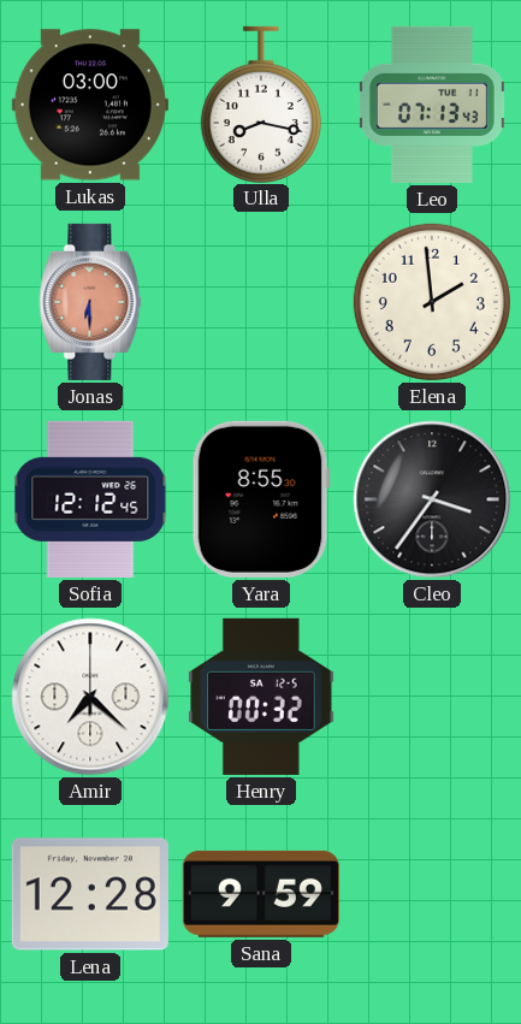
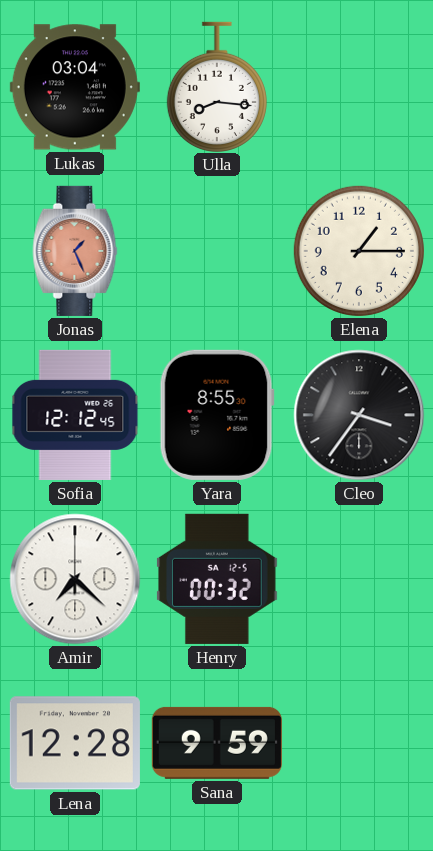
Lukas: 03:00 -> 03:04
Ulla: 8:17 -> 8:16
Leo: 07:13 -> none
Jonas: 6:30 -> 1:26
Elena: 1:59 -> 1:15
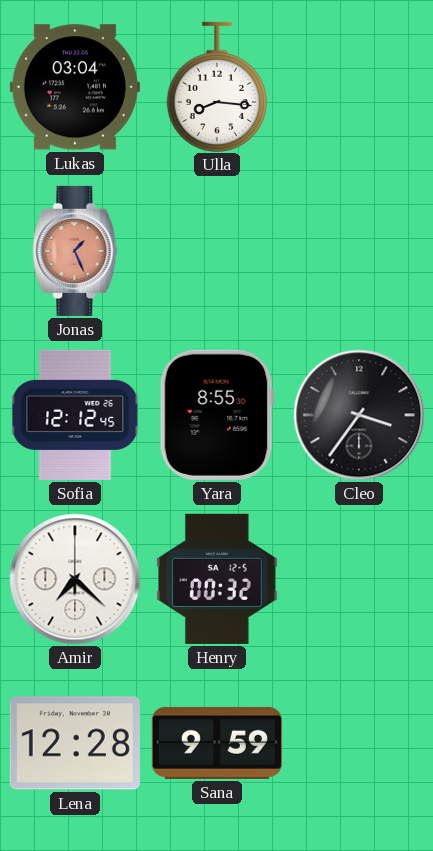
Elena: 1:15 -> none
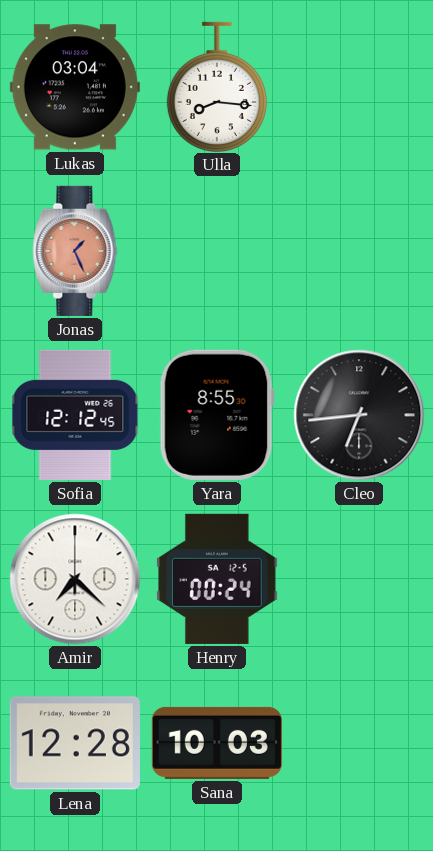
Cleo: 3:36 -> 6:44
Henry: 00:32 -> 00:24
Sana: 9:59 -> 10:03
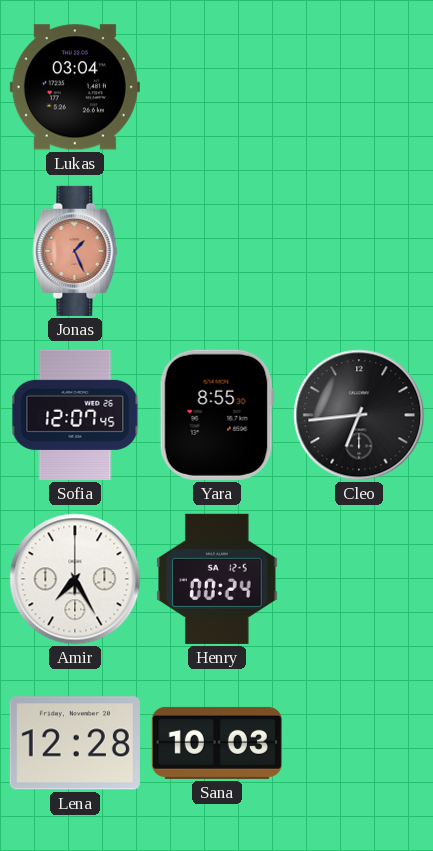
Ulla: 8:16 -> none
Sofia: 12:12 -> 12:07
Amir: 7:22 -> 7:25
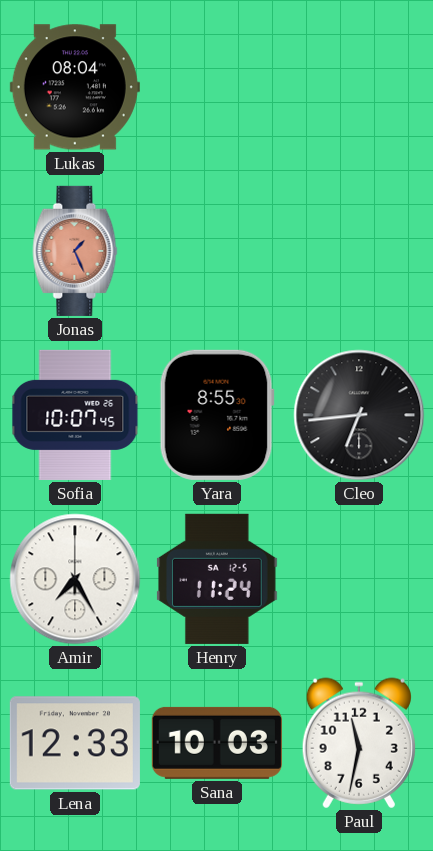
Lukas: 03:04 -> 08:04
Sofia: 12:07 -> 10:07
Henry: 00:24 -> 11:24
Lena: 12:28 -> 12:33
Paul: none -> 11:32
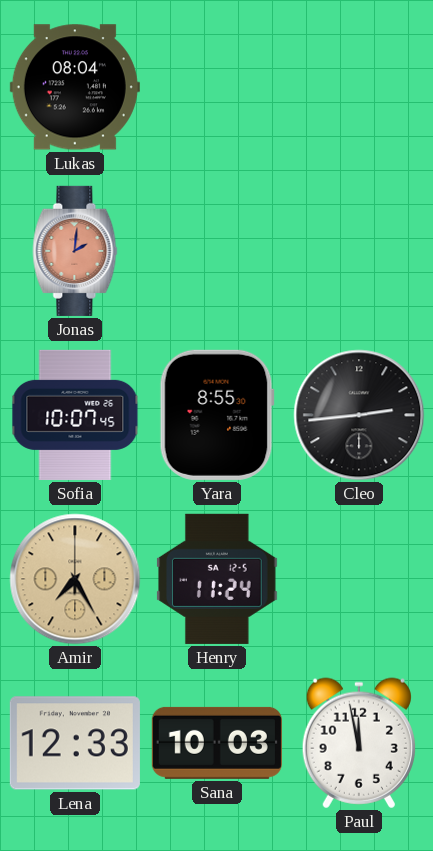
Jonas: 1:26 -> 2:01
Cleo: 6:44 -> 2:44
Amir dial: white -> champagne
Paul: 11:32 -> 11:58
